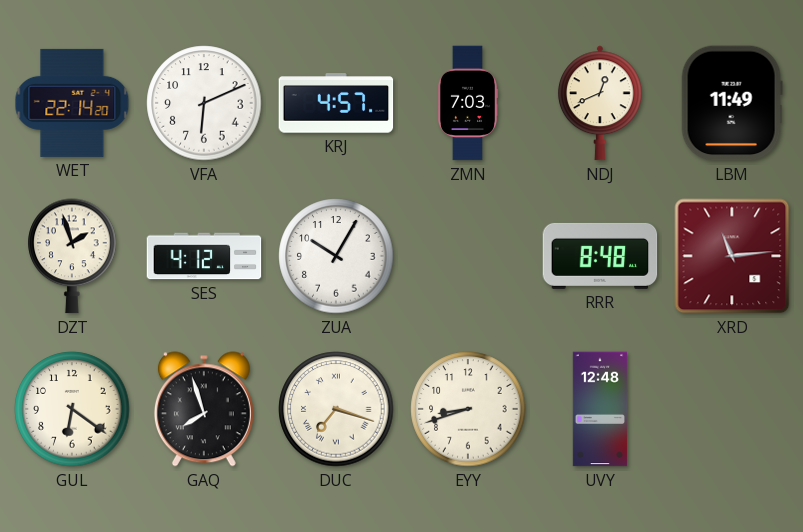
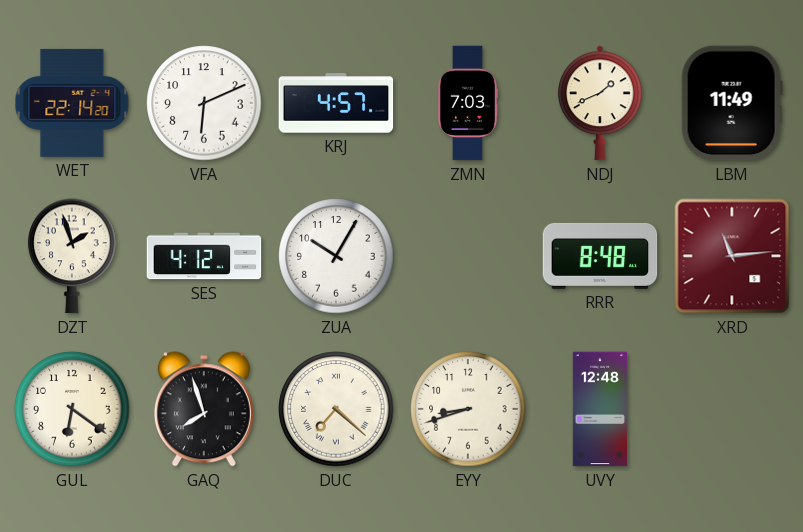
NDJ: 12:41 -> 1:41
DUC: 7:18 -> 7:22
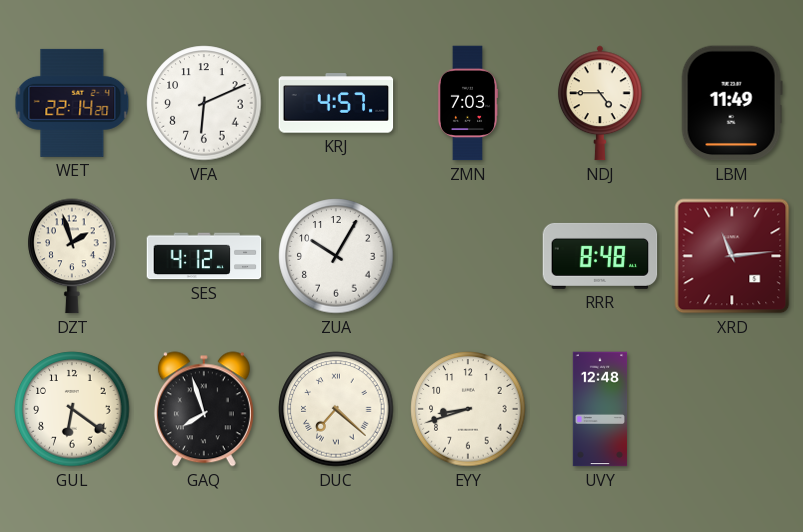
NDJ: 1:41 -> 4:45
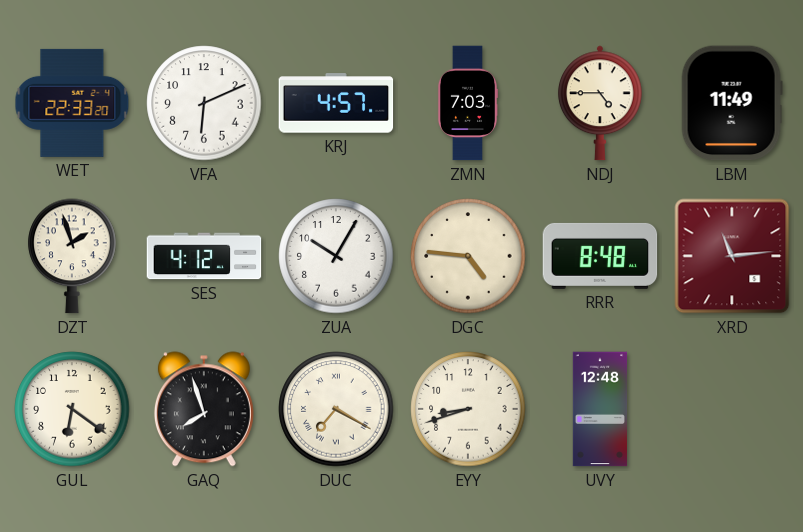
WET: 22:14 -> 22:33
DGC: none -> 4:46
DUC: 7:22 -> 7:20
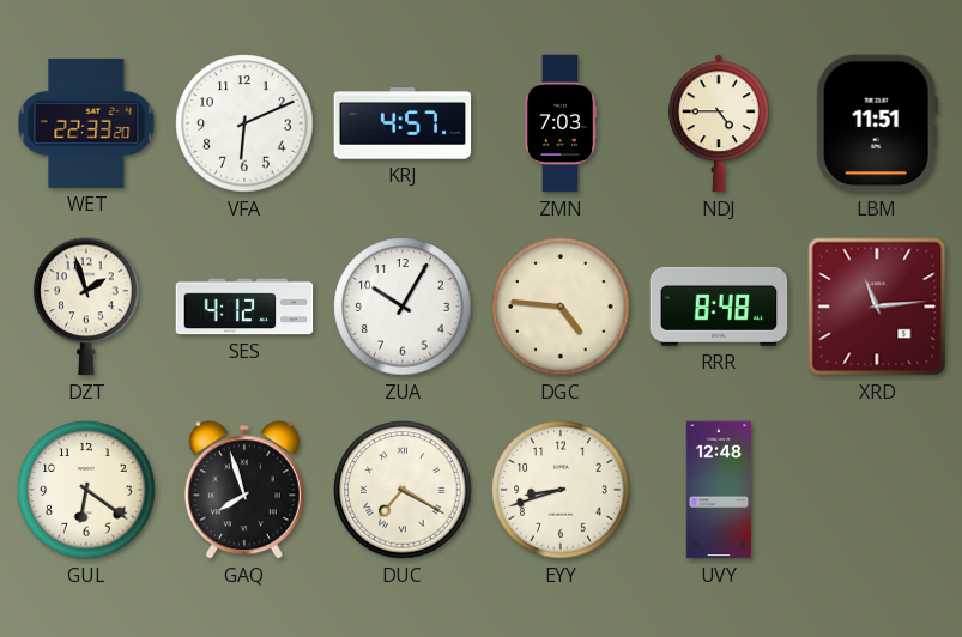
LBM: 11:49 -> 11:51
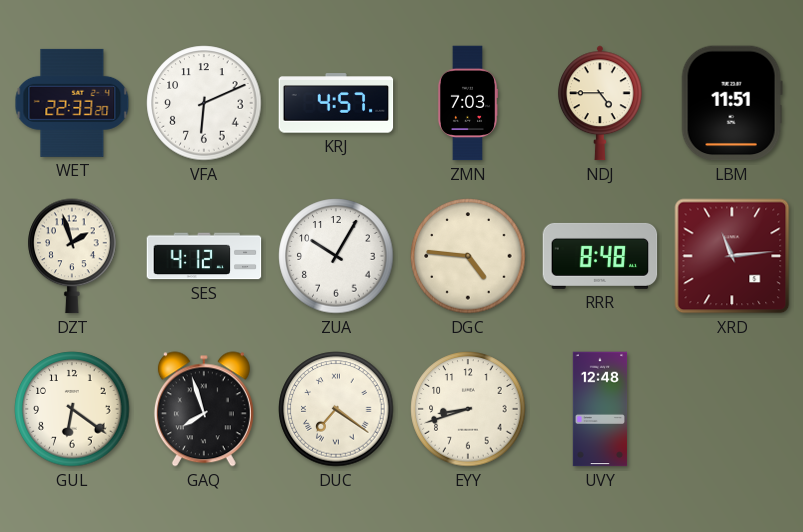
DUC: 7:20 -> 7:21
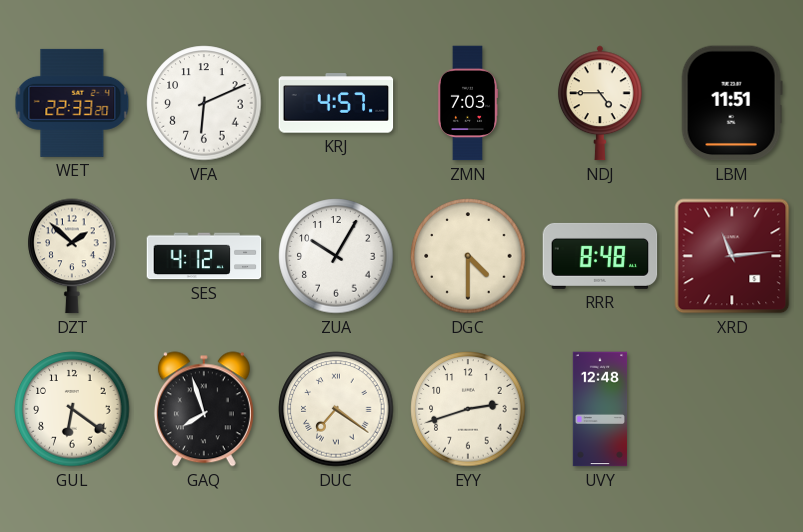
DZT: 1:57 -> 1:52
DGC: 4:46 -> 4:30
EYY: 8:42 -> 2:42
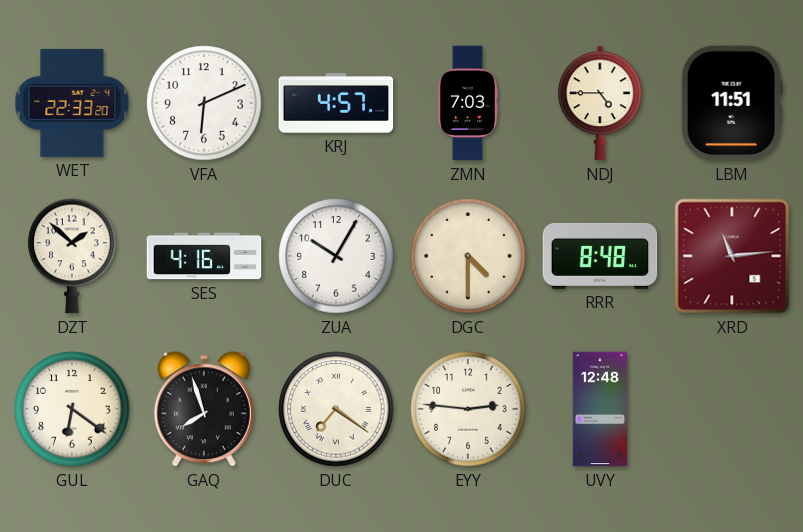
SES: 4:12 -> 4:16
EYY: 2:42 -> 2:46
